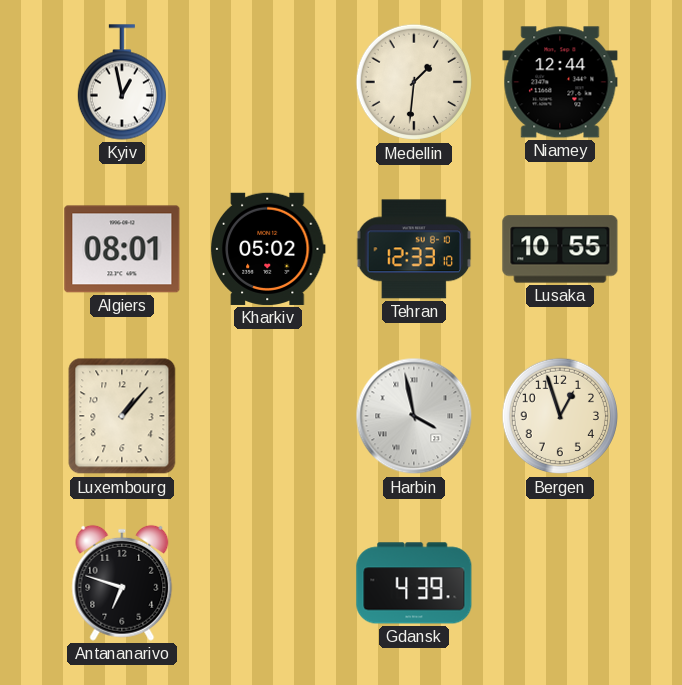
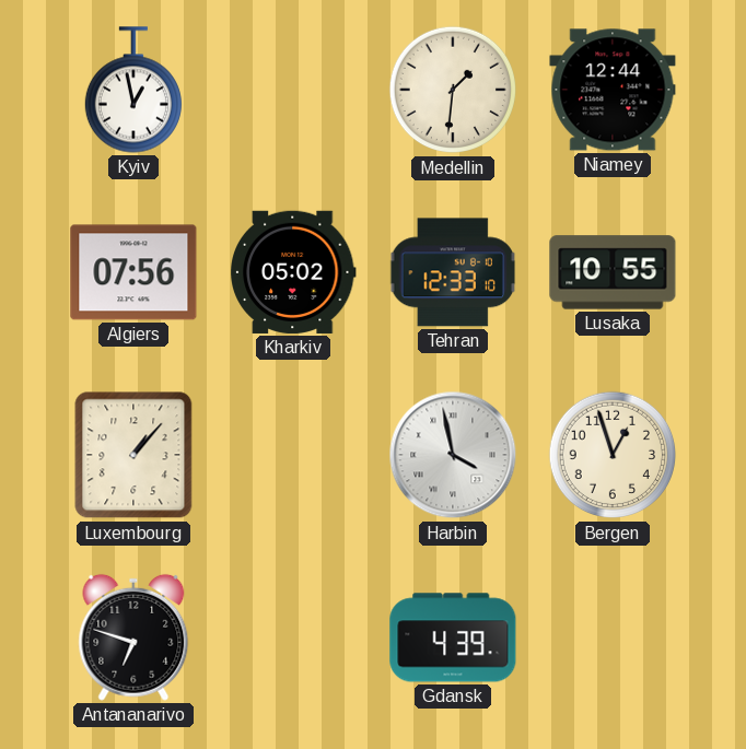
Algiers: 08:01 -> 07:56
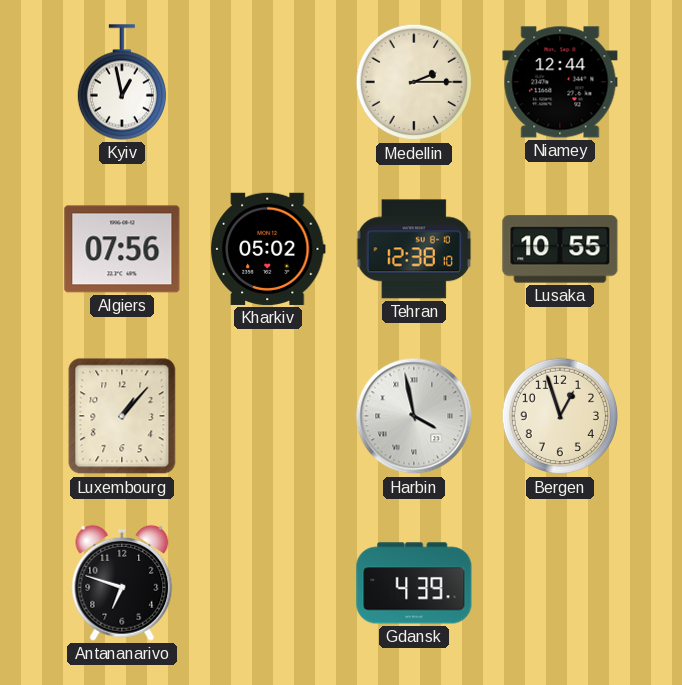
Medellin: 1:31 -> 2:15
Tehran: 12:33 -> 12:38
